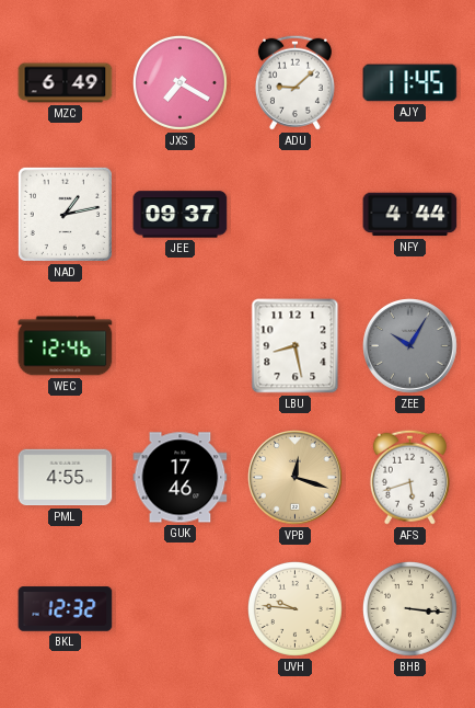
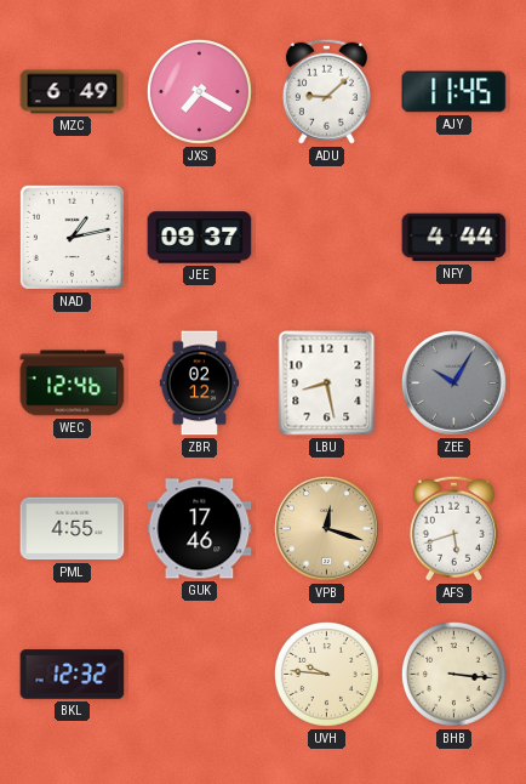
ZBR: none -> 02:12
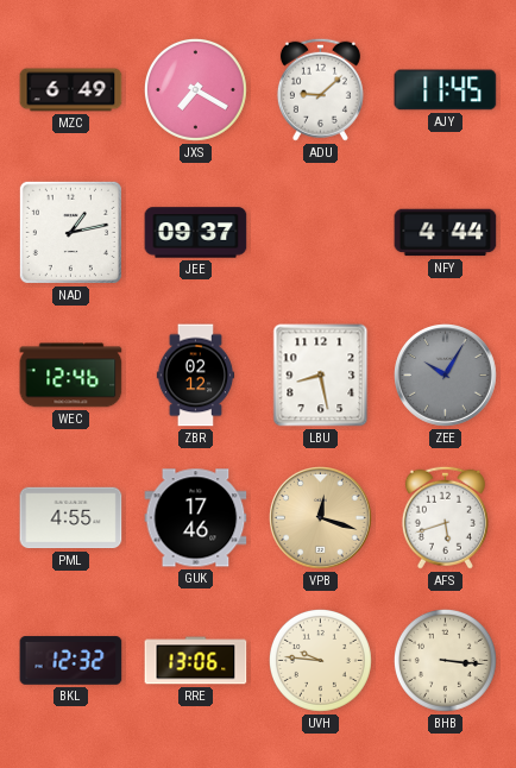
RRE: none -> 13:06
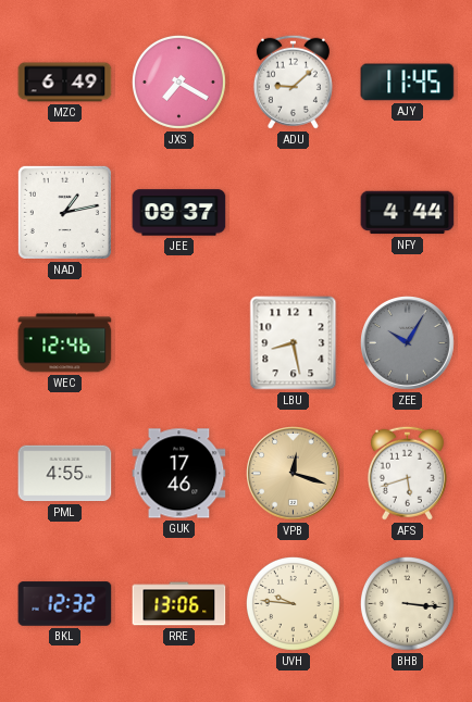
ZBR: 02:12 -> none
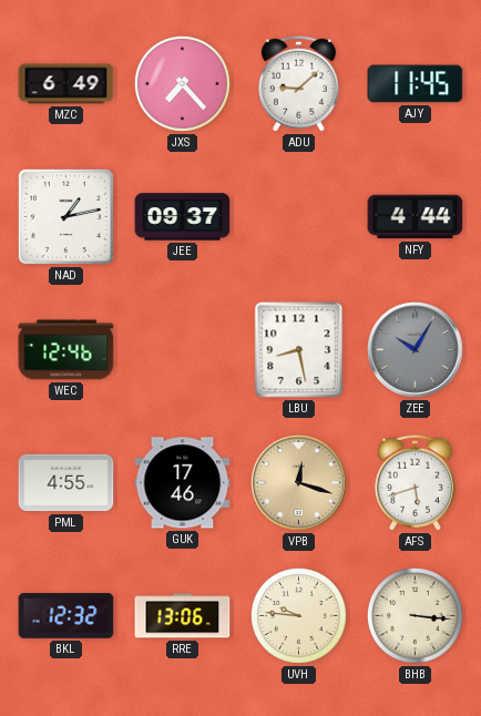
JXS: 7:20 -> 7:23
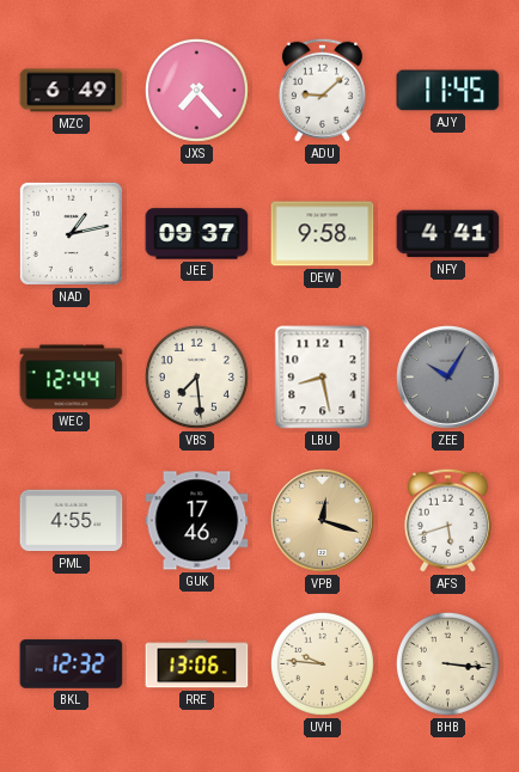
DEW: none -> 9:58
NFY: 4:44 -> 4:41
WEC: 12:46 -> 12:44
VBS: none -> 7:29
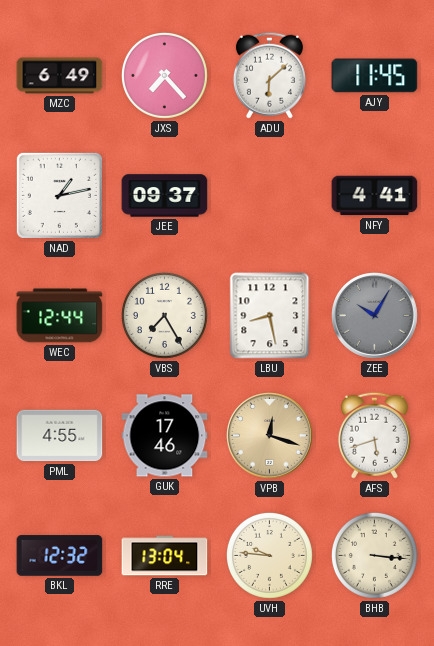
ADU: 9:08 -> 6:08
DEW: 9:58 -> none
VBS: 7:29 -> 7:25
RRE: 13:06 -> 13:04
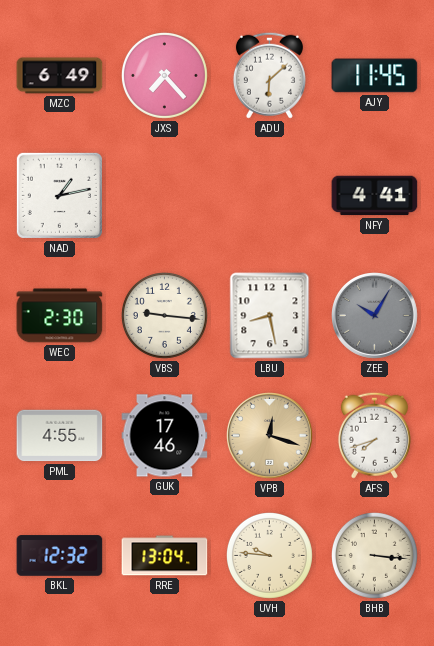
JEE: 09:37 -> none
WEC: 12:44 -> 2:30
VBS: 7:25 -> 9:16
AFS: 5:42 -> 7:42
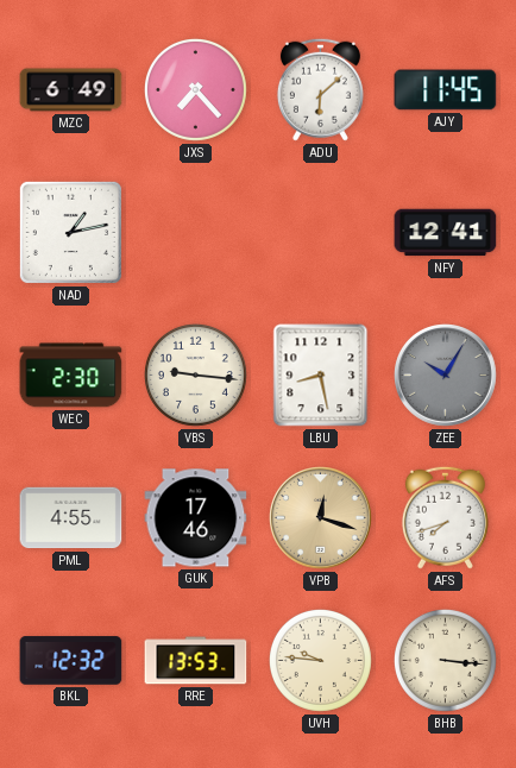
NFY: 4:41 -> 12:41
RRE: 13:04 -> 13:53
